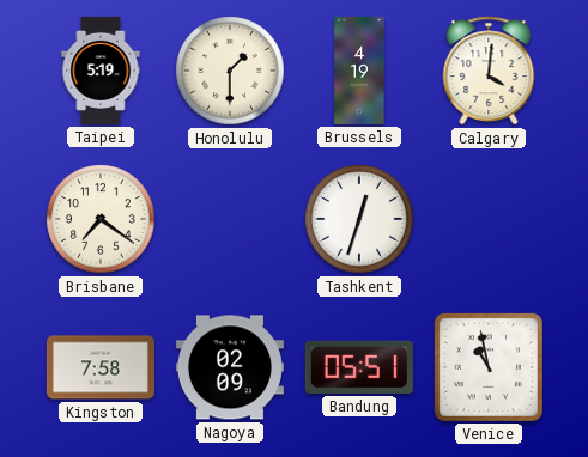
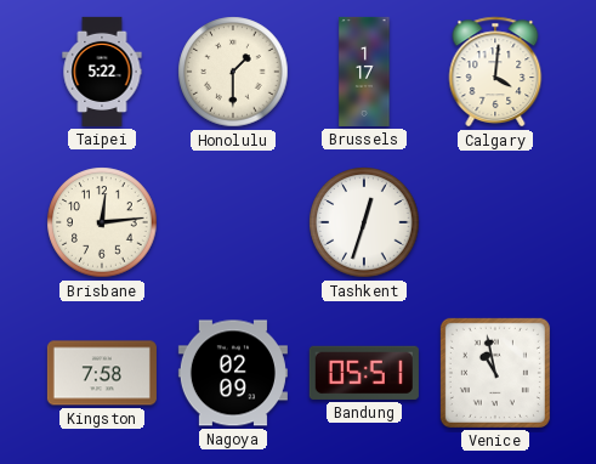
Taipei: 5:19 -> 5:22
Brussels: 4:19 -> 1:17
Brisbane: 7:21 -> 12:14
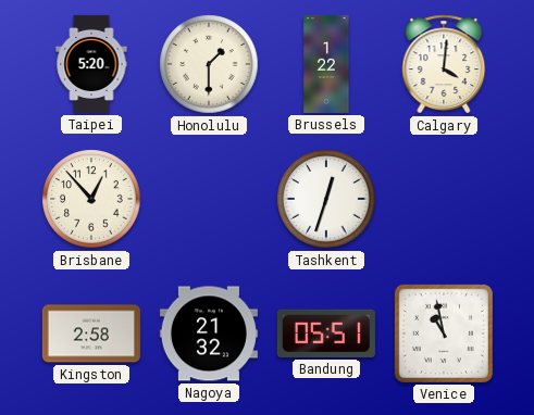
Taipei: 5:22 -> 5:20
Brussels: 1:17 -> 1:22
Brisbane: 12:14 -> 12:53
Kingston: 7:58 -> 2:58
Nagoya: 02:09 -> 21:32
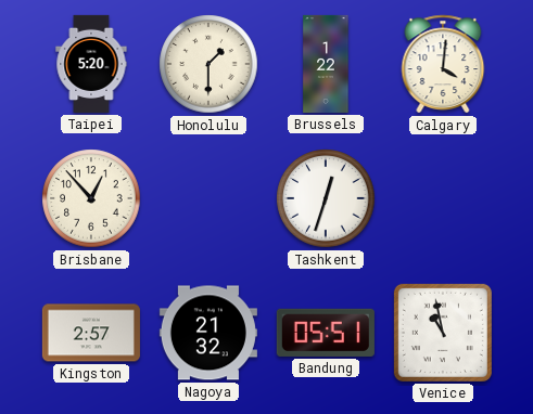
Kingston: 2:58 -> 2:57
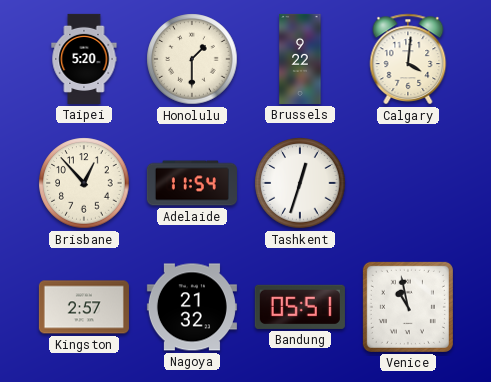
Brussels: 1:22 -> 9:22
Adelaide: none -> 11:54
